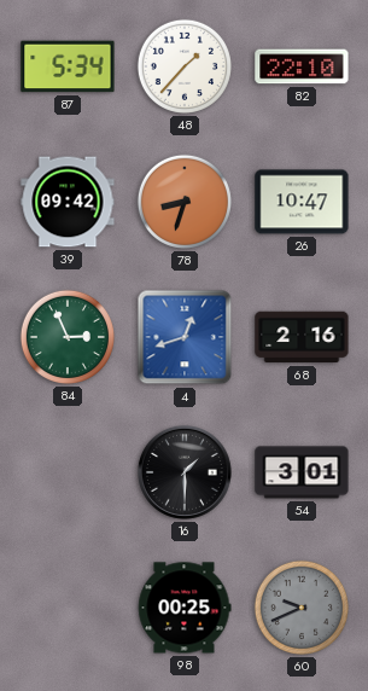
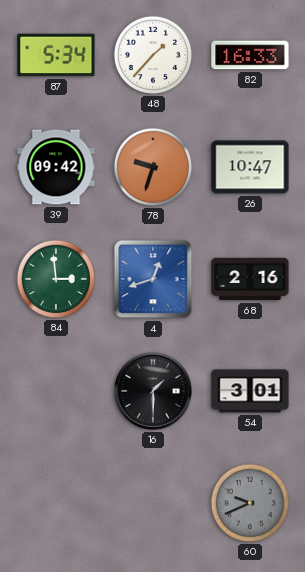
82: 22:10 -> 16:33
78: 8:33 -> 9:33
84: 2:56 -> 2:59
98: 00:25 -> none
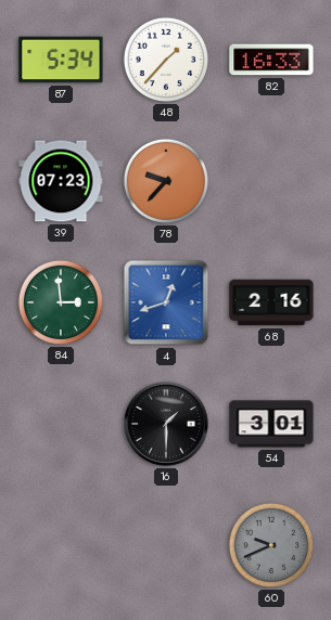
39: 09:42 -> 07:23
78: 9:33 -> 9:37
26: 10:47 -> none
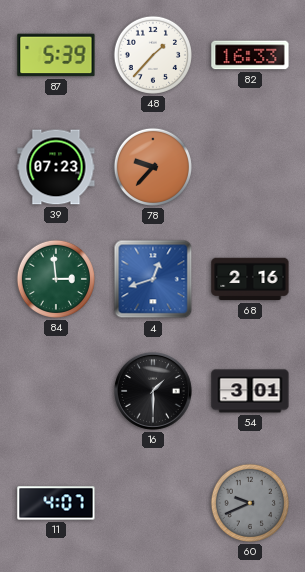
87: 5:34 -> 5:39
11: none -> 4:07
